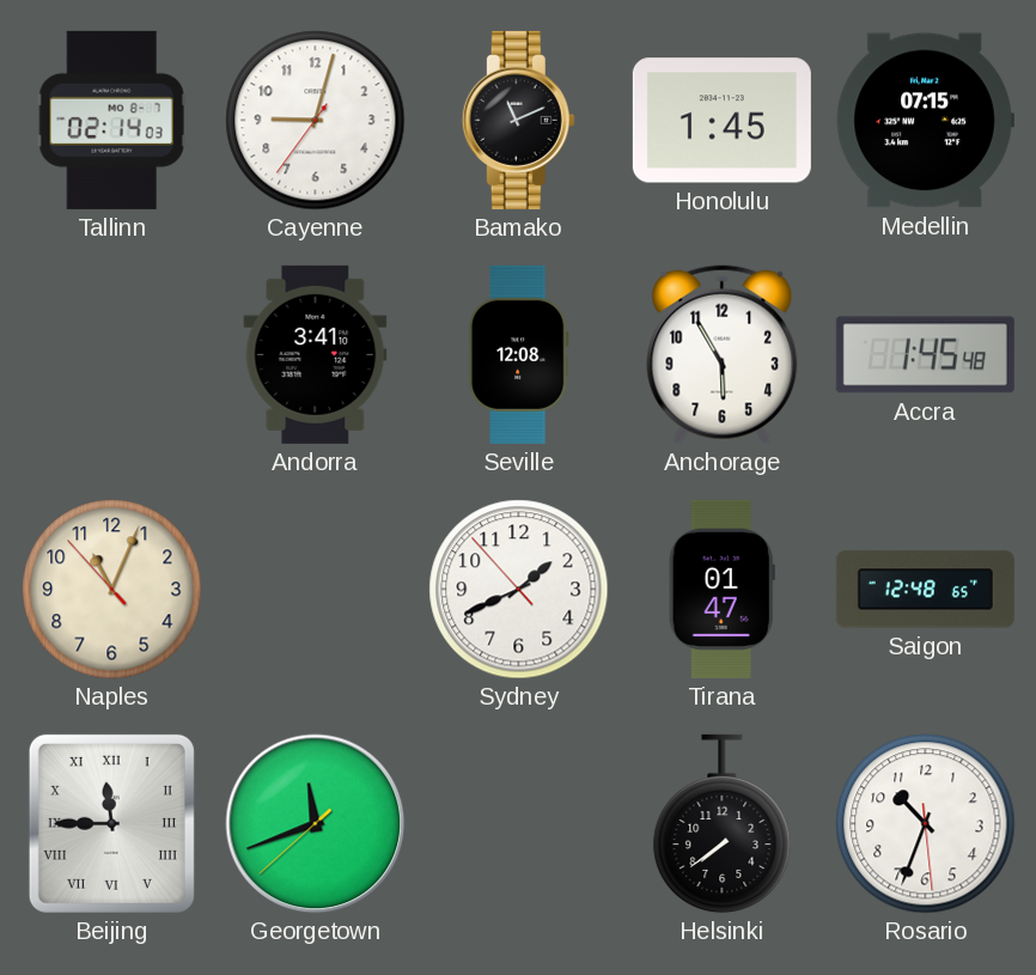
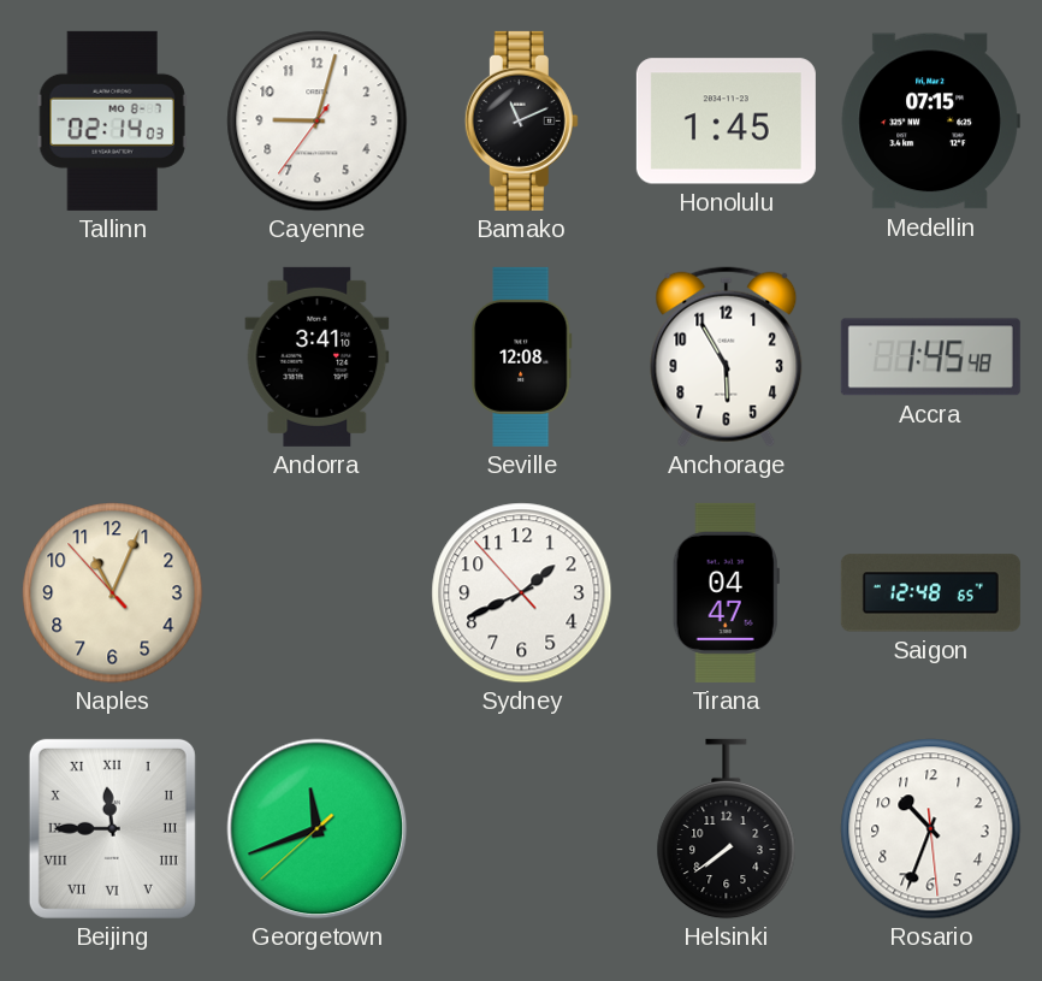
Tirana: 01:47 -> 04:47
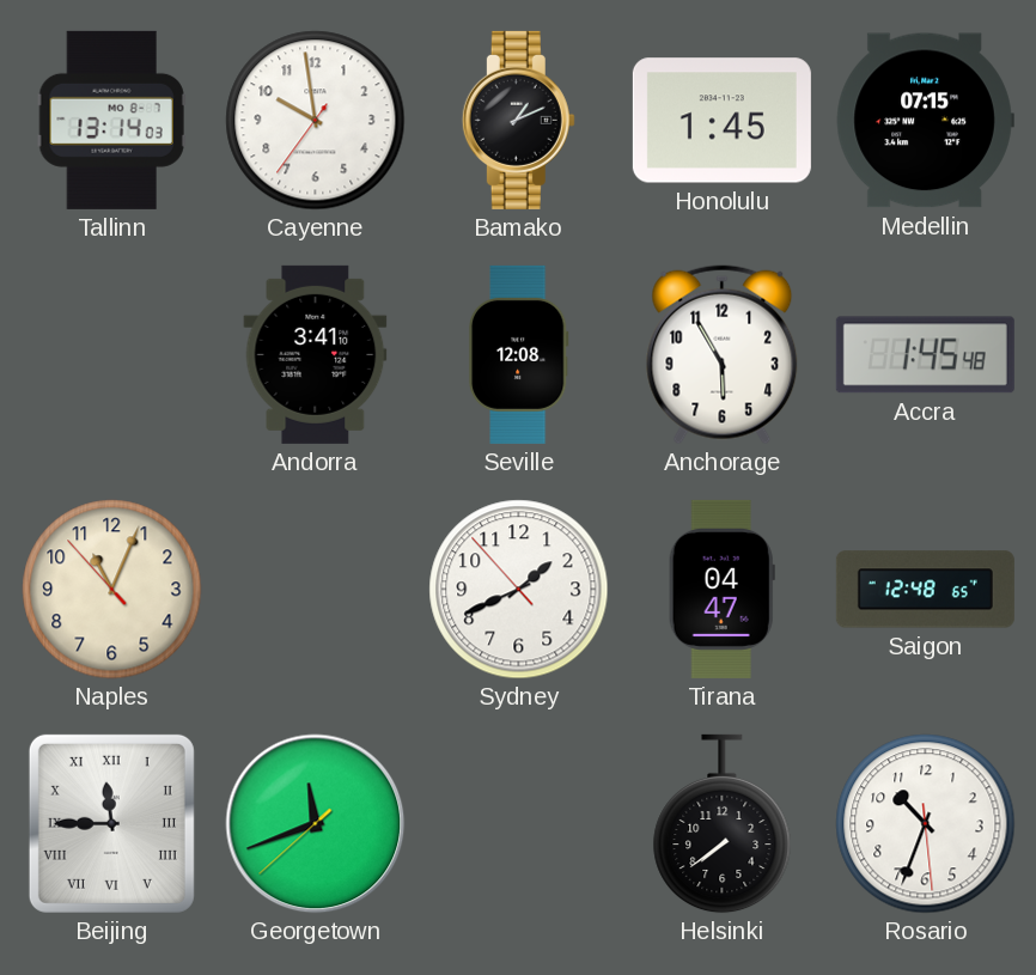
Tallinn: 02:14 -> 13:14
Cayenne: 9:02 -> 9:58
Bamako: 11:11 -> 1:11
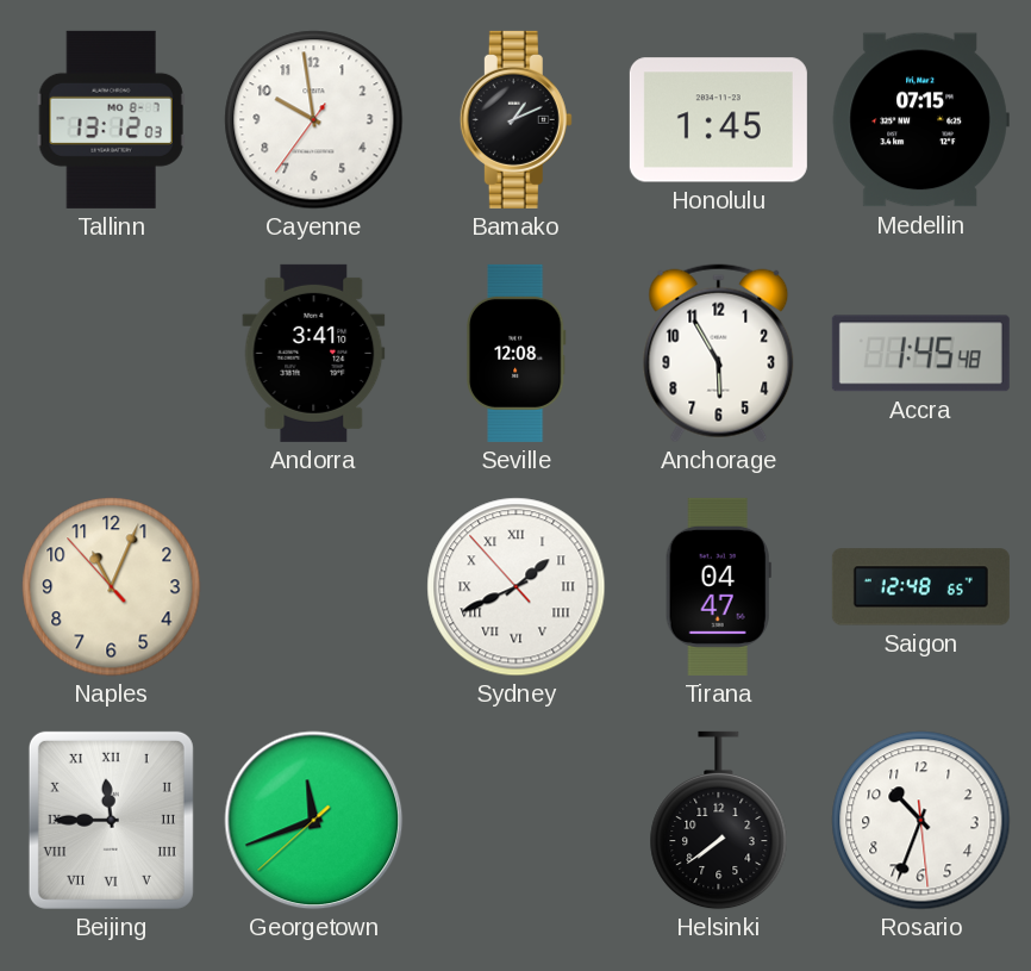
Tallinn: 13:14 -> 13:12
Sydney numerals: Arabic -> Roman
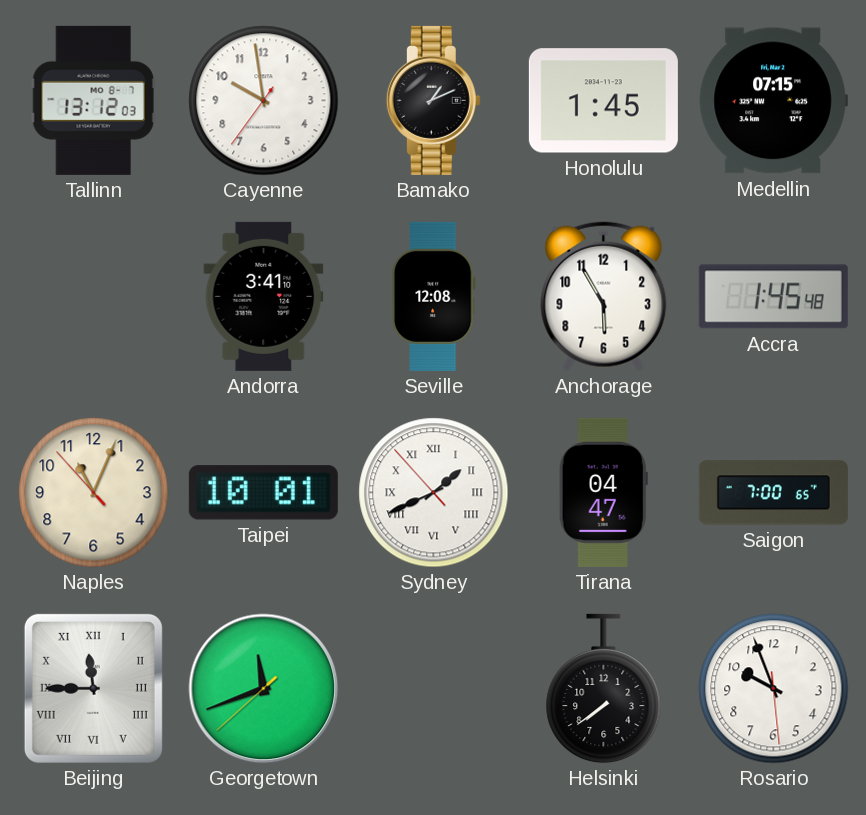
Taipei: none -> 10:01
Saigon: 12:48 -> 7:00
Rosario: 10:33 -> 9:56
